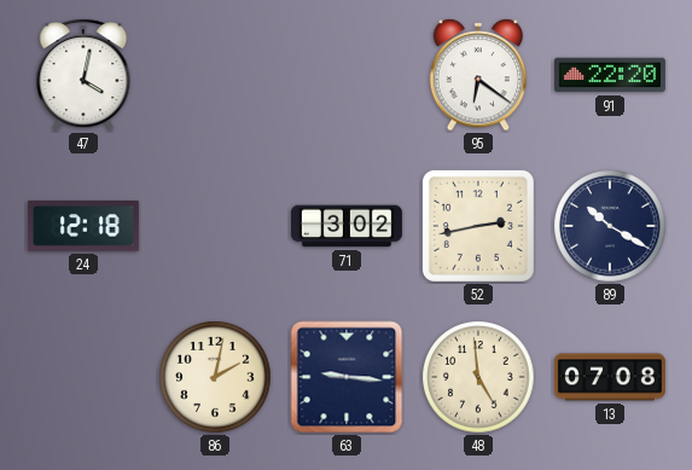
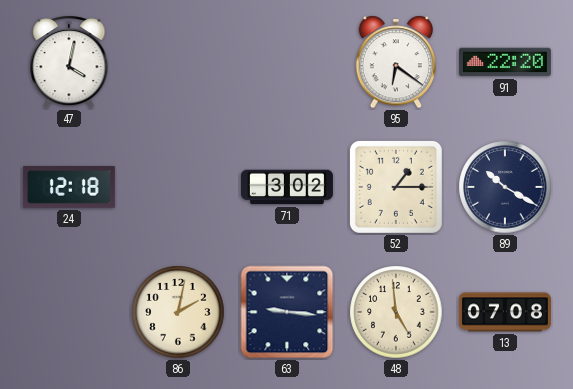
52: 2:43 -> 1:15
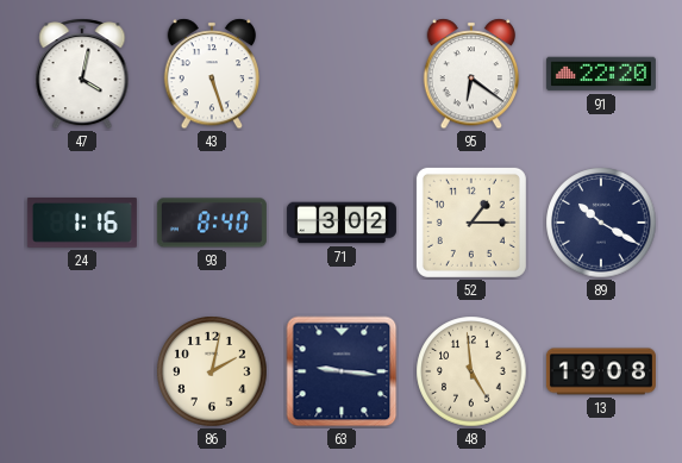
43: none -> 5:27
24: 12:18 -> 1:16
93: none -> 8:40
13: 07:08 -> 19:08
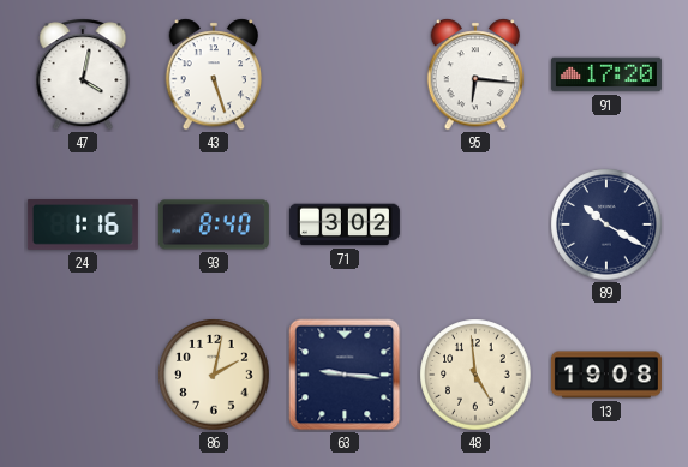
95: 6:21 -> 6:16
91: 22:20 -> 17:20
52: 1:15 -> none
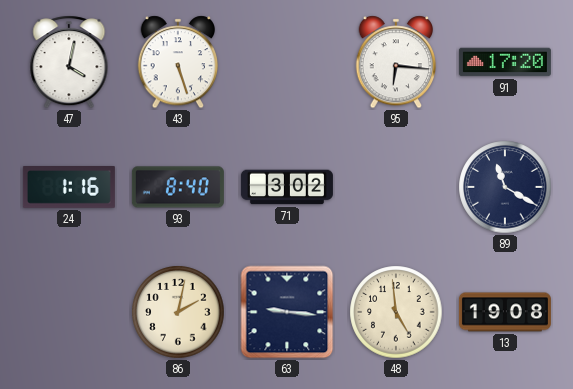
89: 10:20 -> 11:20
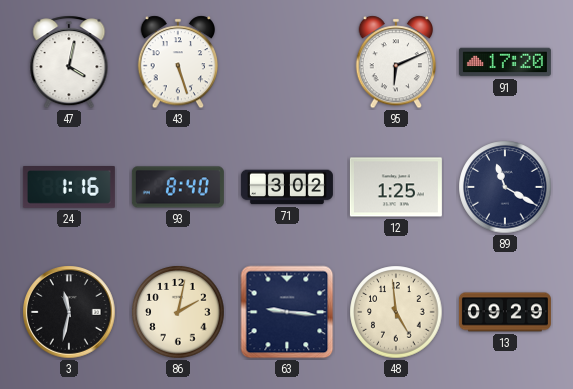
95: 6:16 -> 6:11
12: none -> 1:25
3: none -> 11:32
13: 19:08 -> 09:29
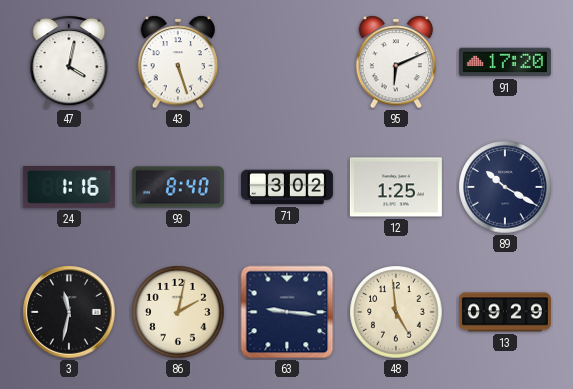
89: 11:20 -> 10:20
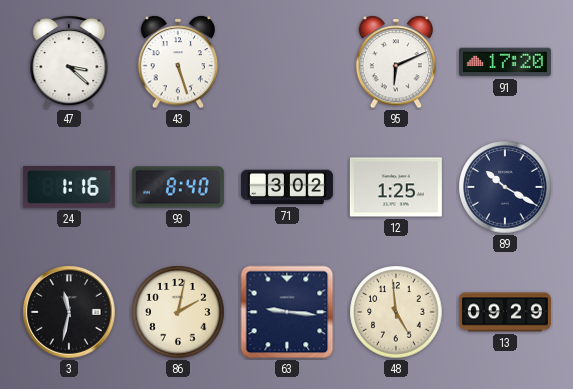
47: 4:02 -> 3:22
